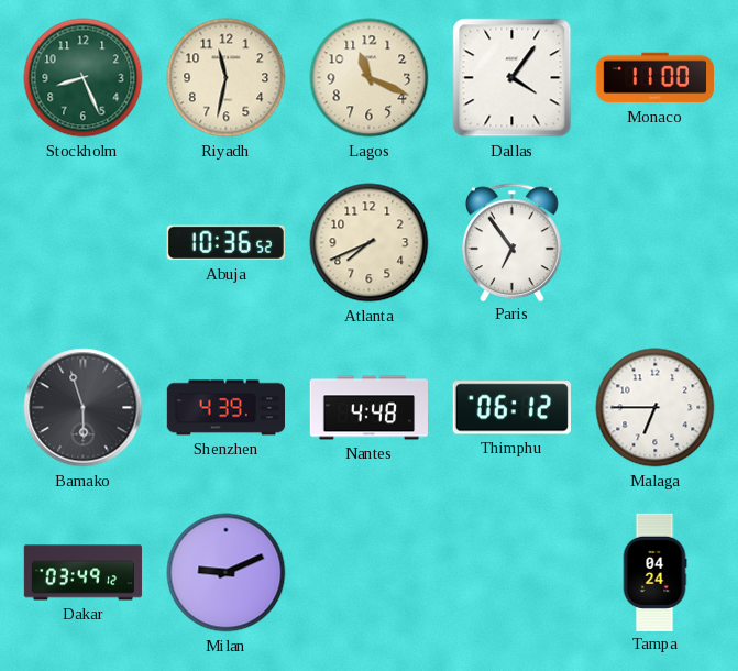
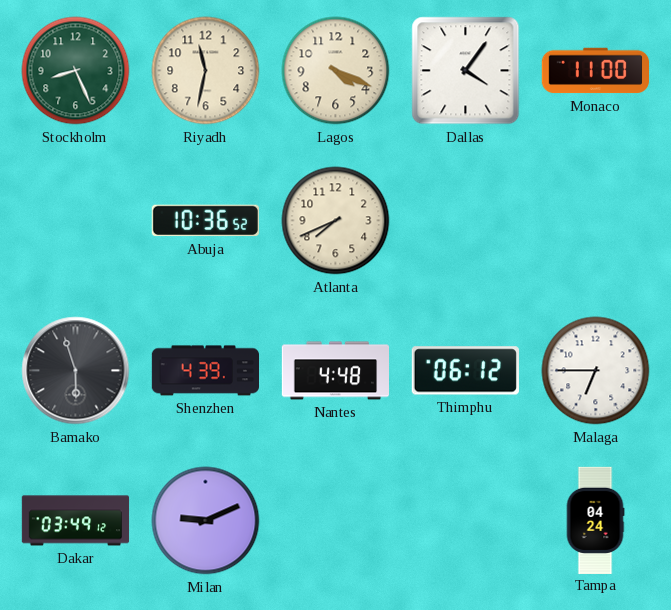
Lagos: 11:19 -> 4:19
Paris: 6:54 -> none
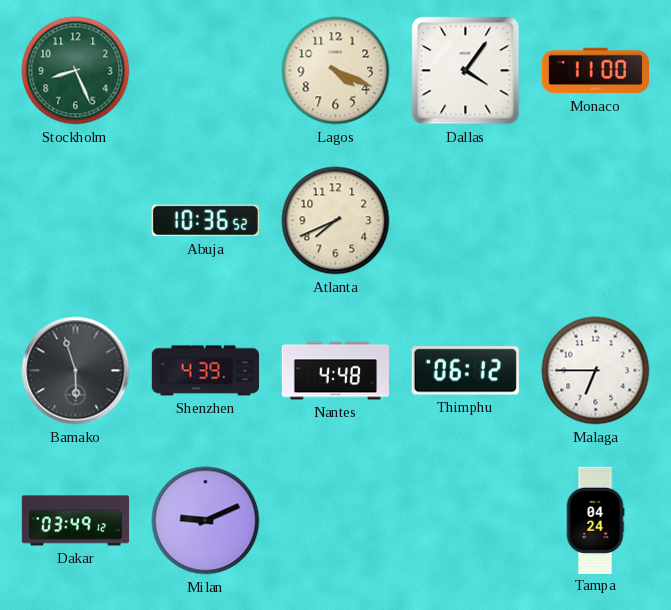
Riyadh: 11:32 -> none
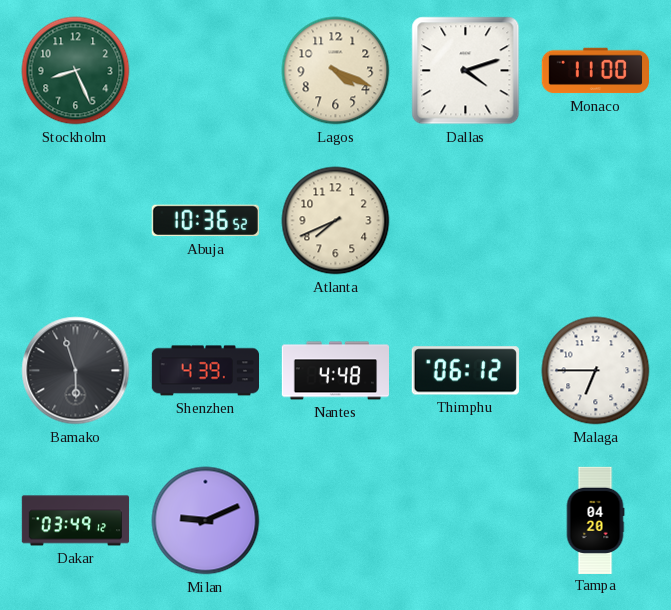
Dallas: 4:06 -> 4:12
Tampa: 04:24 -> 04:20
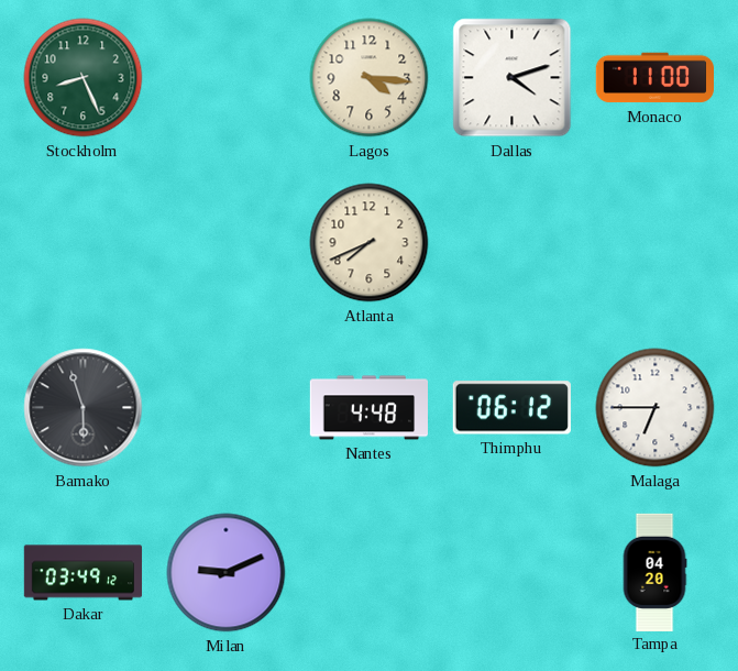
Lagos: 4:19 -> 4:16
Abuja: 10:36 -> none
Shenzhen: 4:39 -> none
